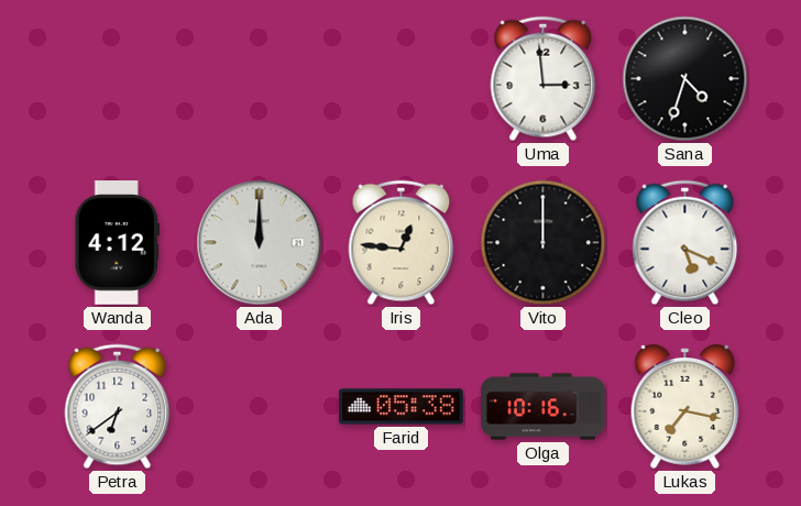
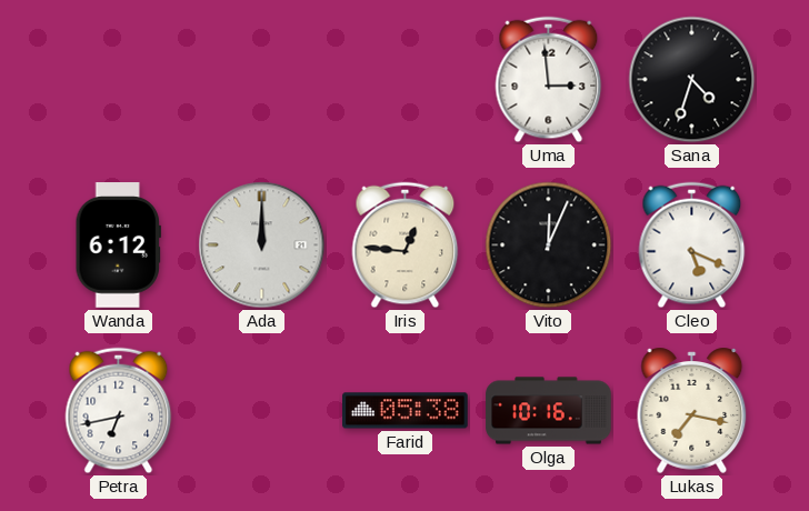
Wanda: 4:12 -> 6:12
Vito: 12:00 -> 12:04
Petra: 6:39 -> 6:43
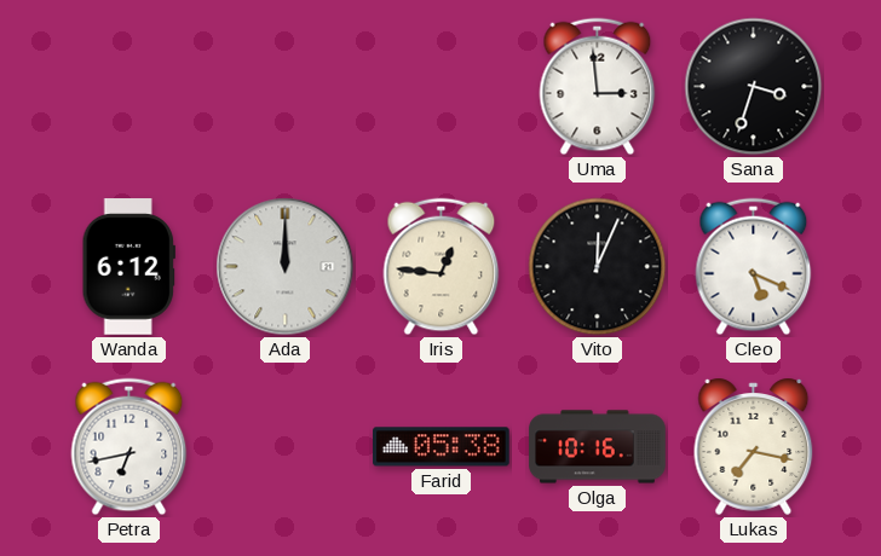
Sana: 4:33 -> 3:33
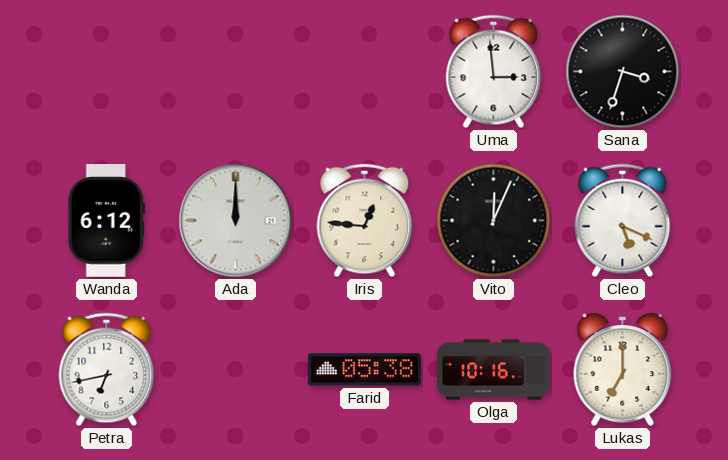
Lukas: 7:17 -> 7:00
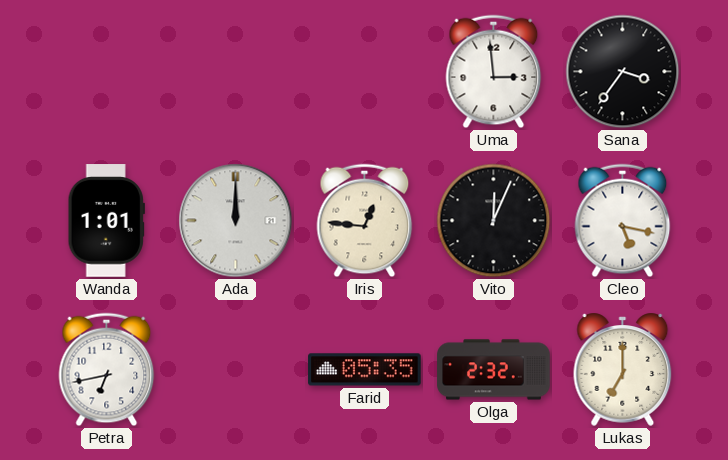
Sana: 3:33 -> 3:36
Wanda: 6:12 -> 1:01
Cleo: 5:19 -> 5:17
Farid: 05:38 -> 05:35
Olga: 10:16 -> 2:32
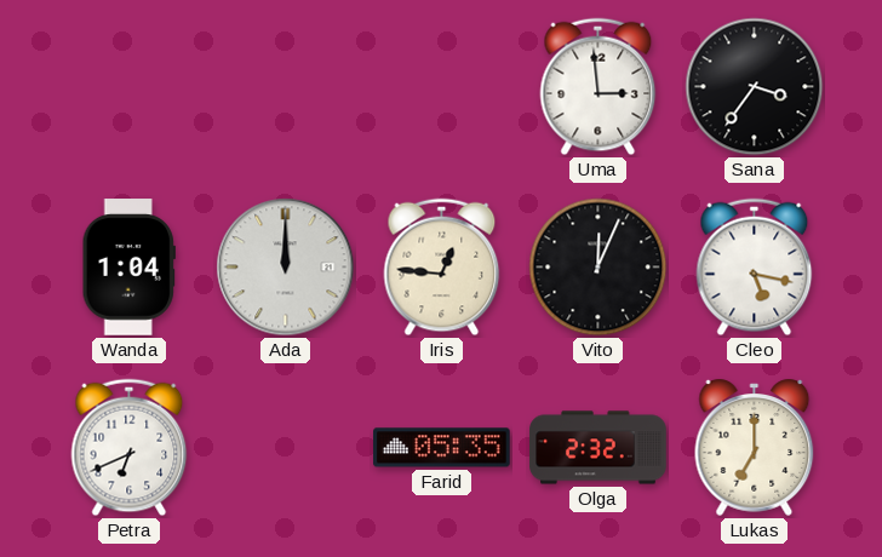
Wanda: 1:01 -> 1:04
Petra: 6:43 -> 6:41
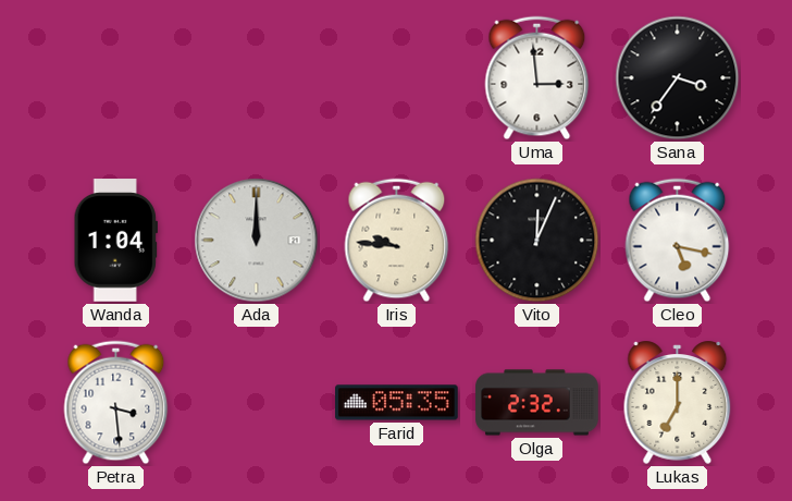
Iris: 12:46 -> 9:46
Petra: 6:41 -> 3:29
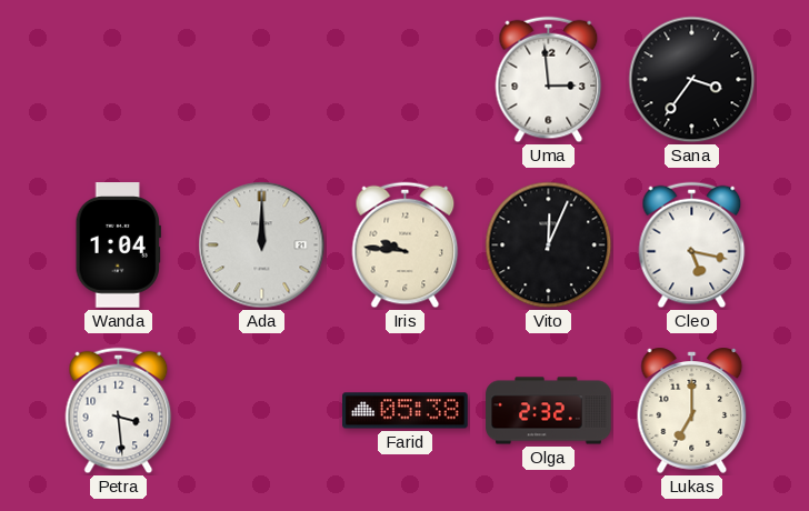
Farid: 05:35 -> 05:38
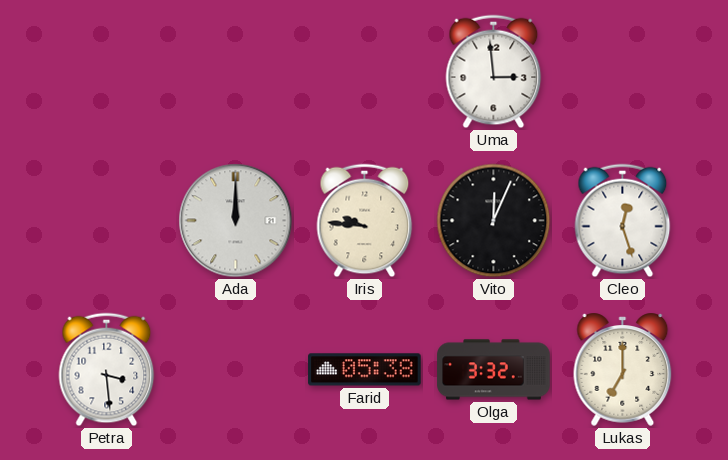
Sana: 3:36 -> none
Wanda: 1:04 -> none
Cleo: 5:17 -> 12:27
Olga: 2:32 -> 3:32
